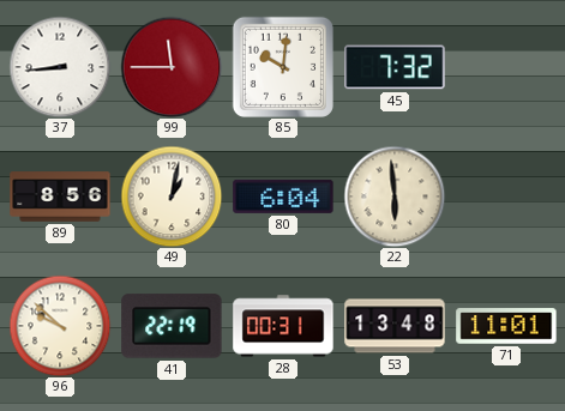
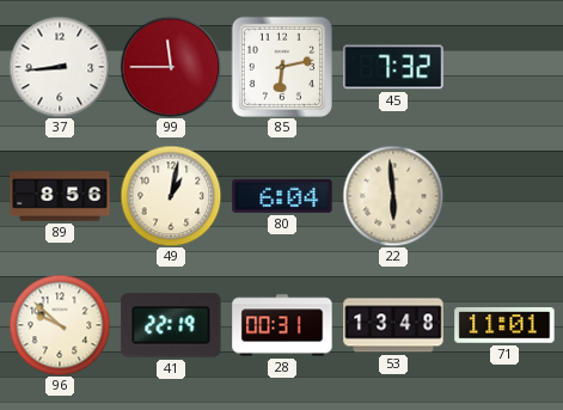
85: 10:01 -> 6:13
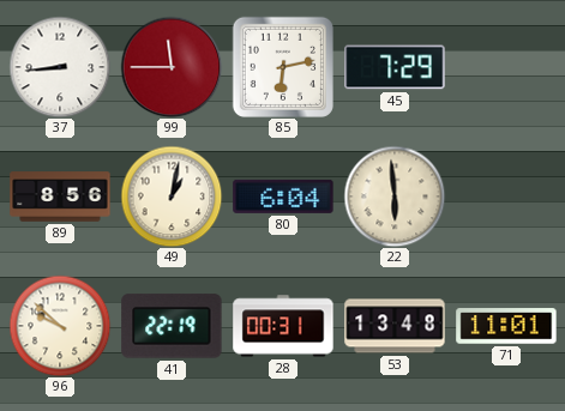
45: 7:32 -> 7:29
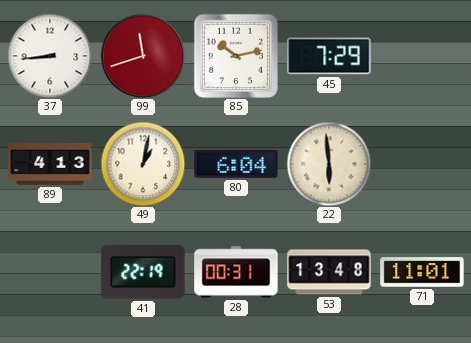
99: 11:45 -> 11:42
85: 6:13 -> 10:13
89: 8:56 -> 4:13
96: 9:52 -> none
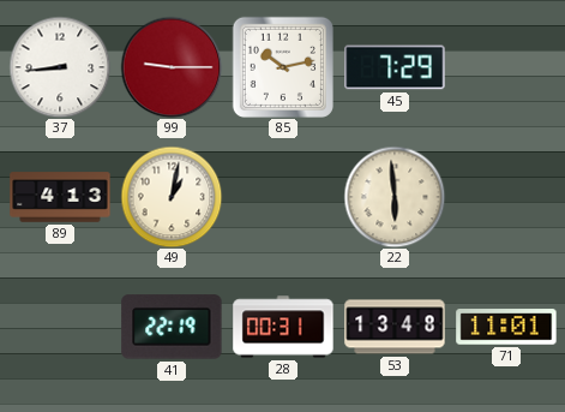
99: 11:42 -> 9:15
80: 6:04 -> none
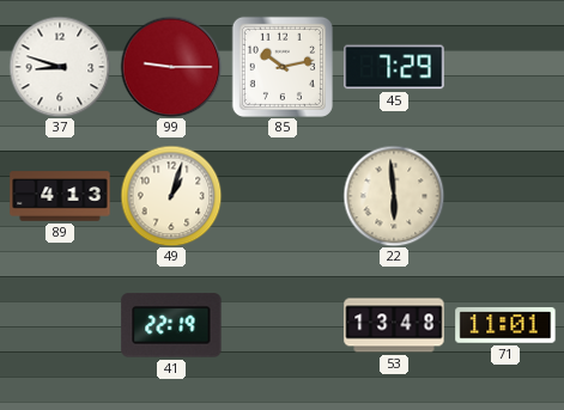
37: 8:44 -> 8:48
49: 1:02 -> 1:03
28: 00:31 -> none
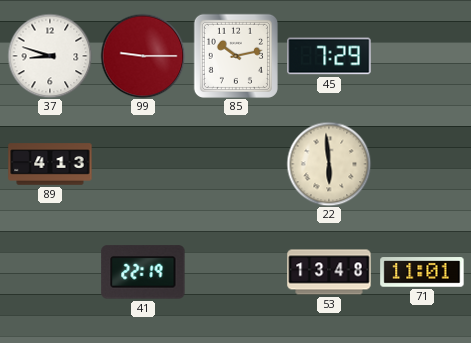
49: 1:03 -> none
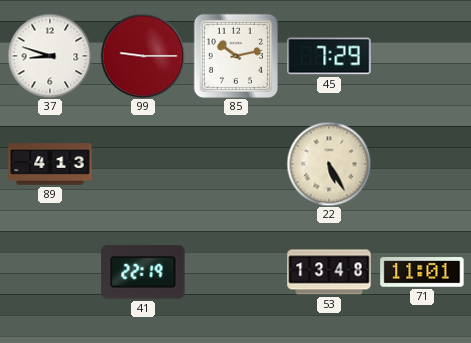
22: 5:59 -> 5:25
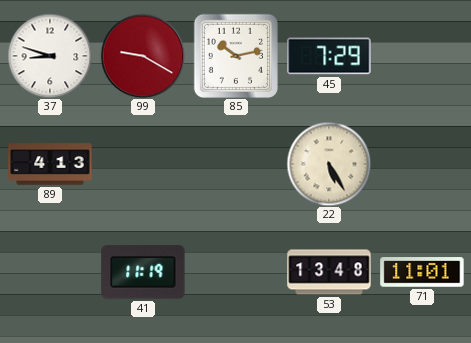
99: 9:15 -> 9:20
41: 22:19 -> 11:19
